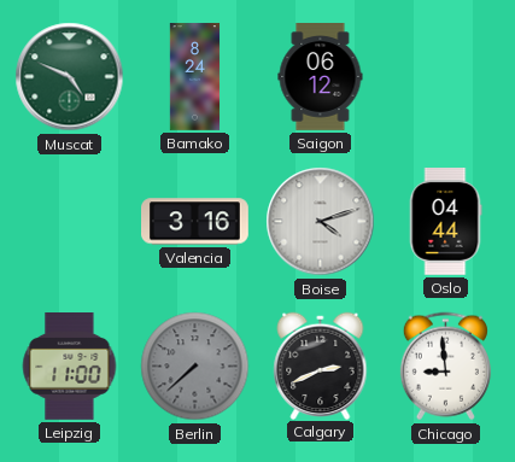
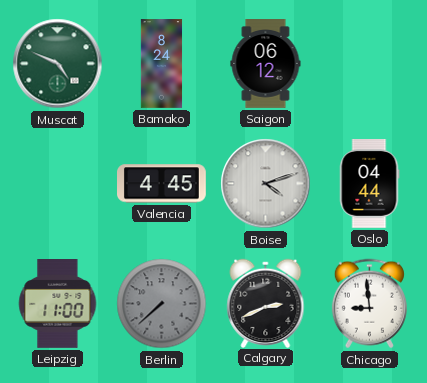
Valencia: 3:16 -> 4:45
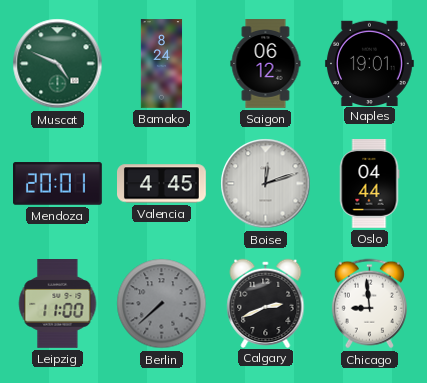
Naples: none -> 19:01
Mendoza: none -> 20:01
Boise: 4:12 -> 12:12
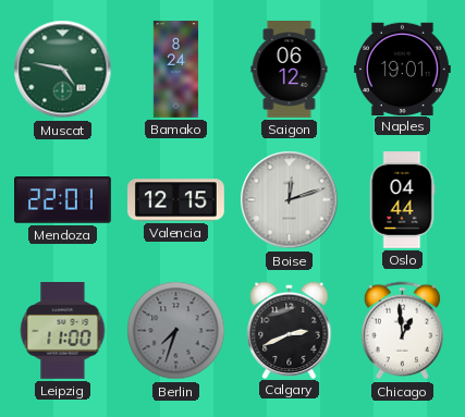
Muscat: 4:49 -> 4:47
Mendoza: 20:01 -> 22:01
Valencia: 4:45 -> 12:15
Berlin: 7:38 -> 7:33
Chicago: 8:59 -> 12:59
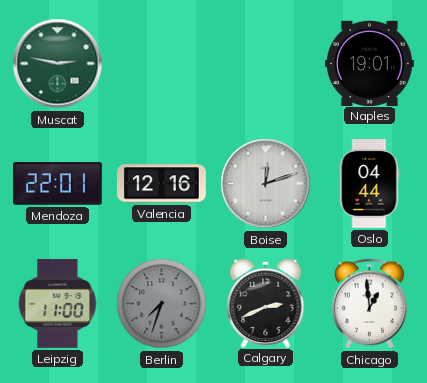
Muscat: 4:47 -> 2:47
Bamako: 8:24 -> none
Saigon: 06:12 -> none
Valencia: 12:15 -> 12:16
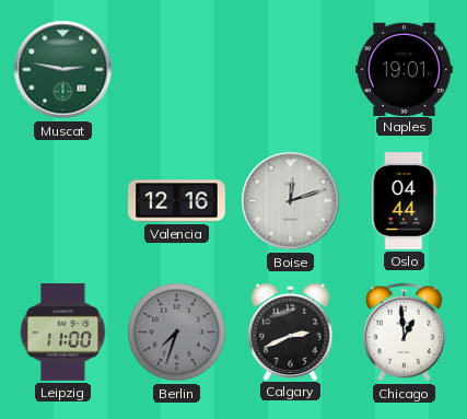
Mendoza: 22:01 -> none
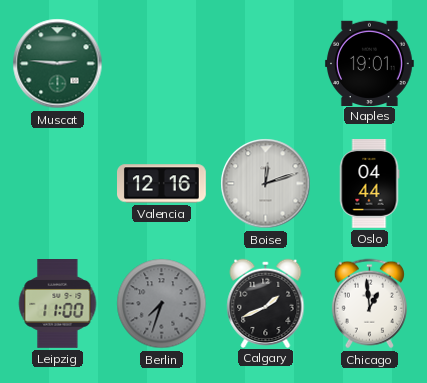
Muscat: 2:47 -> 2:46
Calgary: 2:41 -> 1:41
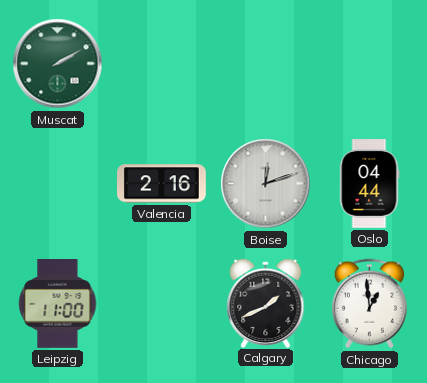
Muscat: 2:46 -> 2:10
Naples: 19:01 -> none
Valencia: 12:16 -> 2:16
Berlin: 7:33 -> none
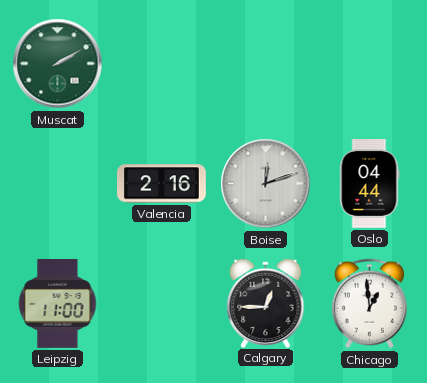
Calgary: 1:41 -> 12:45
